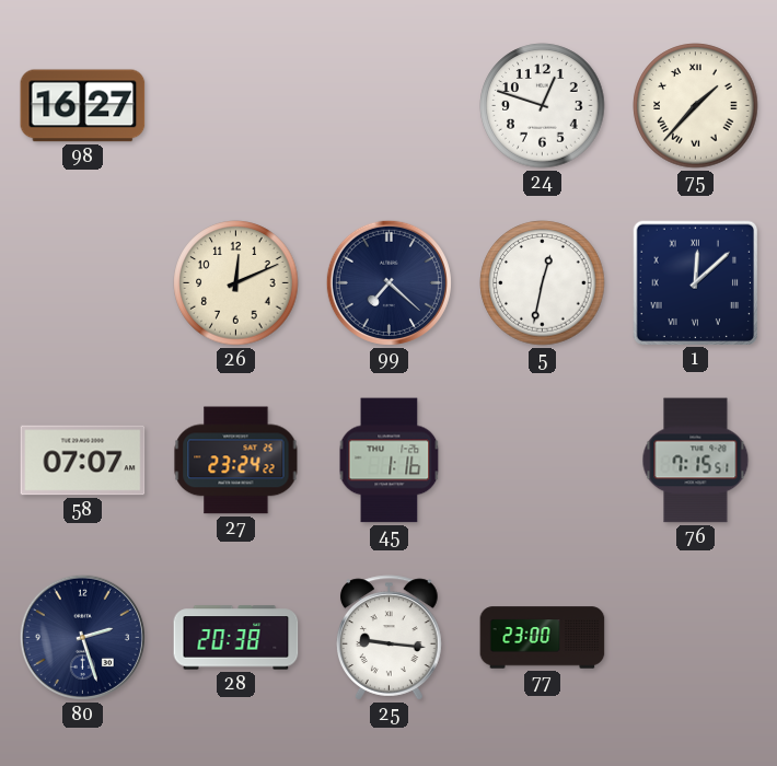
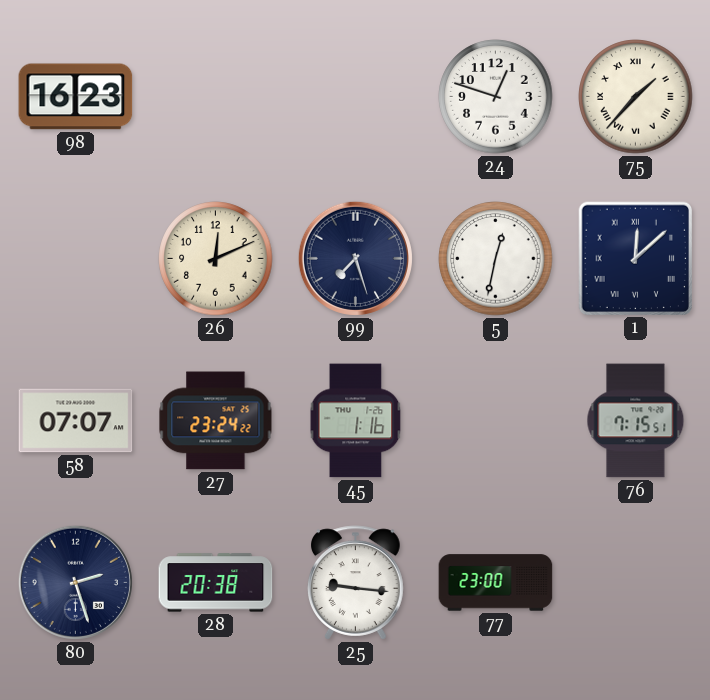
98: 16:27 -> 16:23
99: 7:22 -> 7:27
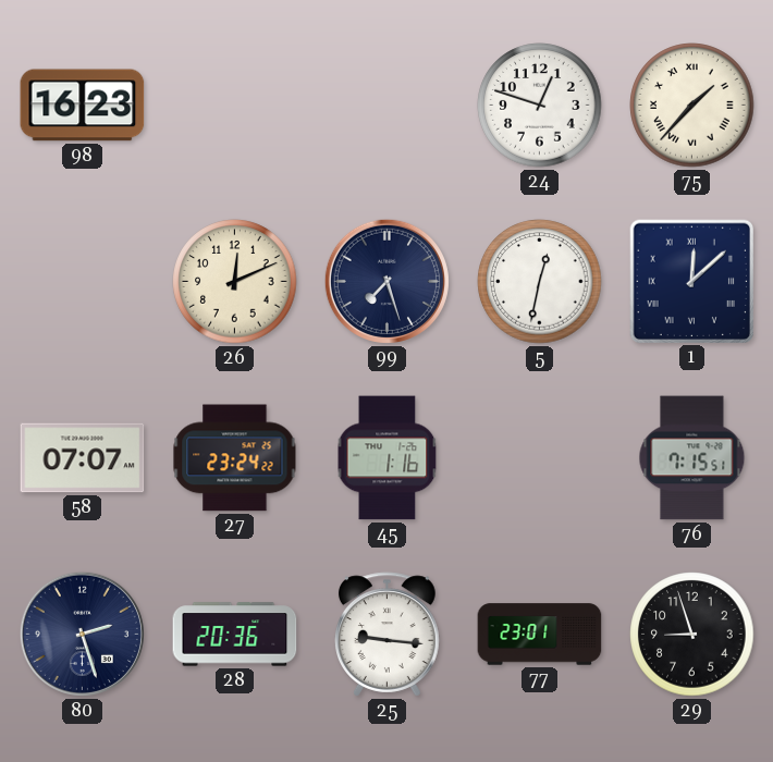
28: 20:38 -> 20:36
77: 23:00 -> 23:01
29: none -> 8:57
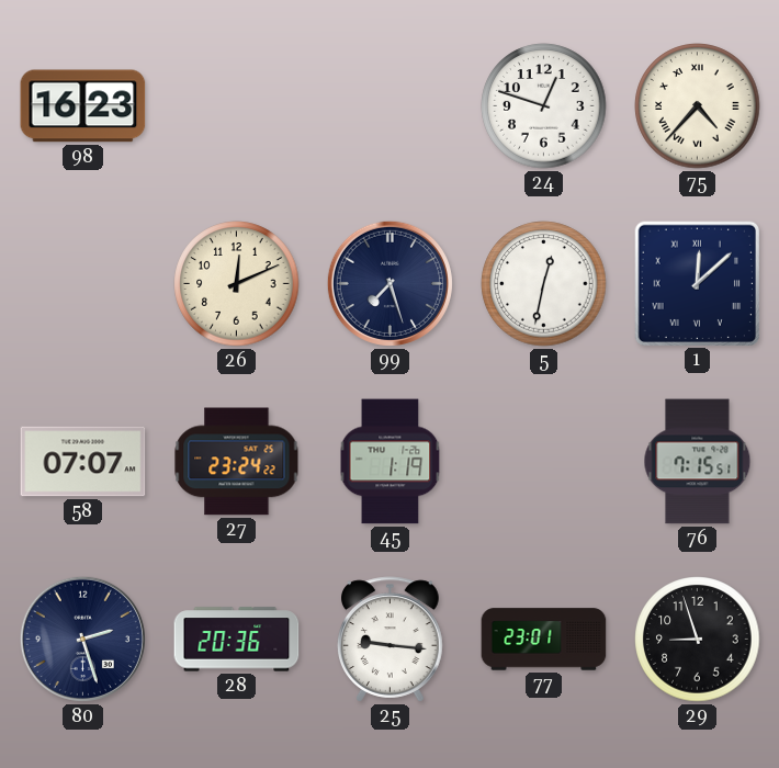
75: 1:37 -> 4:37
45: 1:16 -> 1:19
